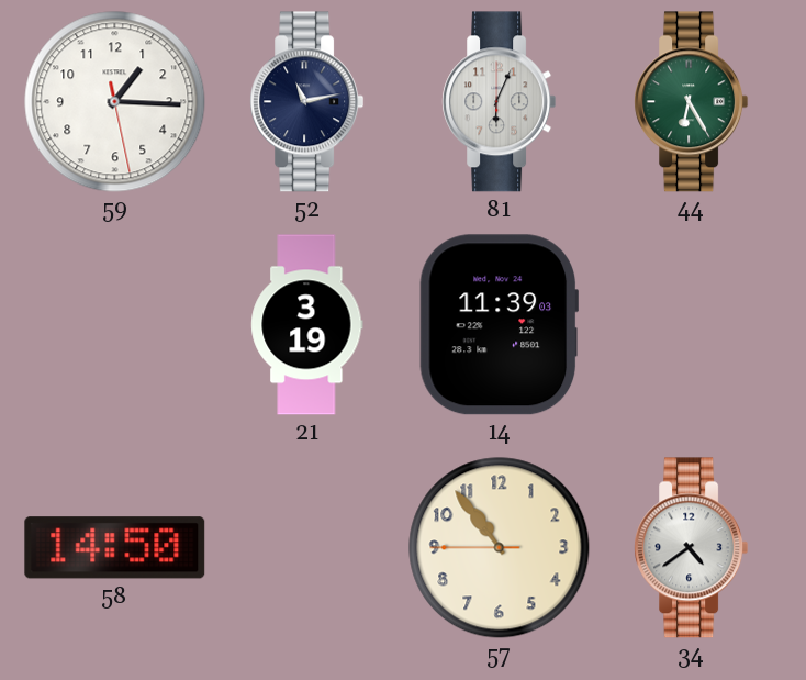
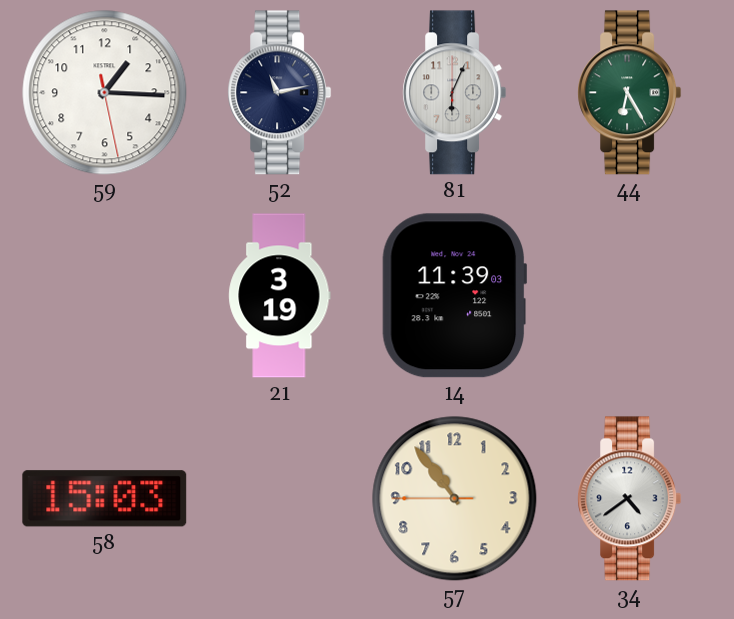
58: 14:50 -> 15:03
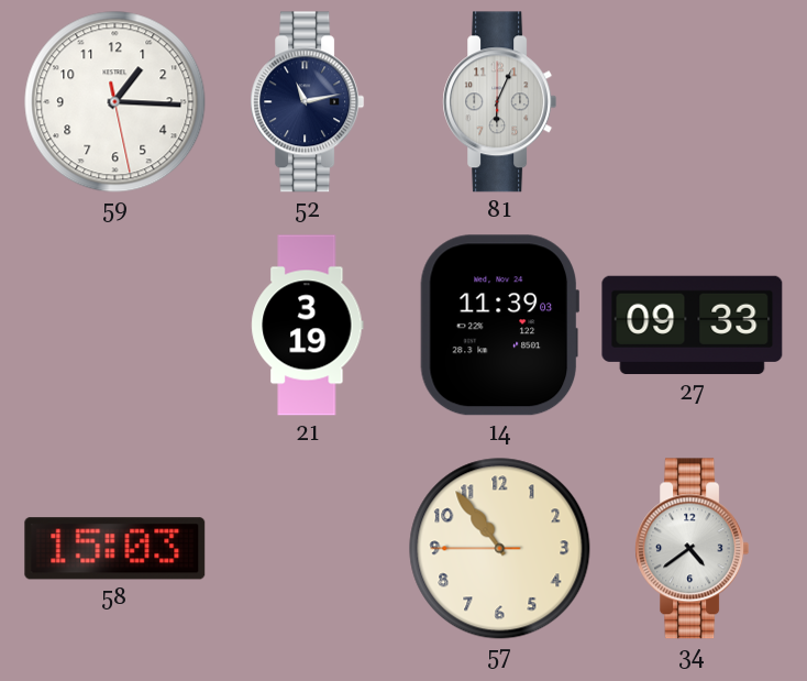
44: 6:25 -> none
27: none -> 09:33
